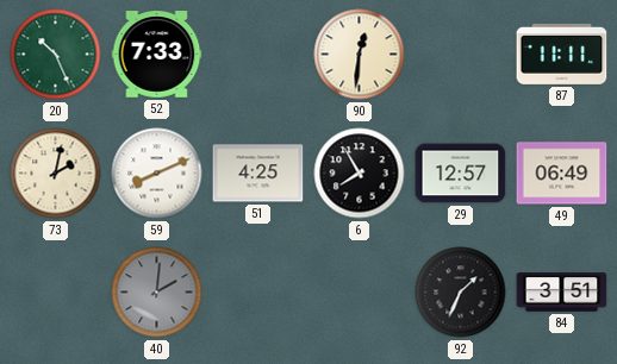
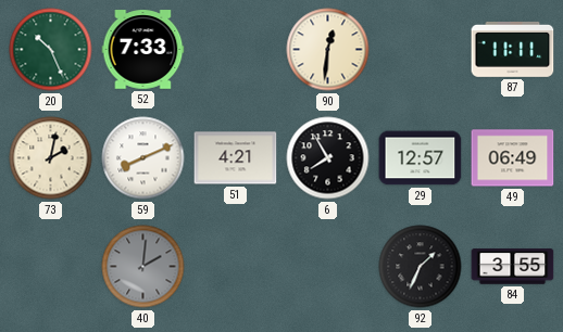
51: 4:25 -> 4:21
84: 3:51 -> 3:55
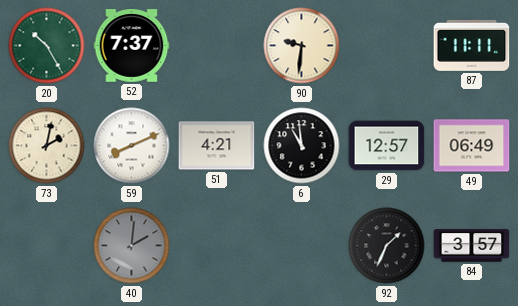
20: 10:26 -> 10:25
52: 7:33 -> 7:37
90: 12:31 -> 9:31
6: 7:55 -> 10:59
84: 3:55 -> 3:57
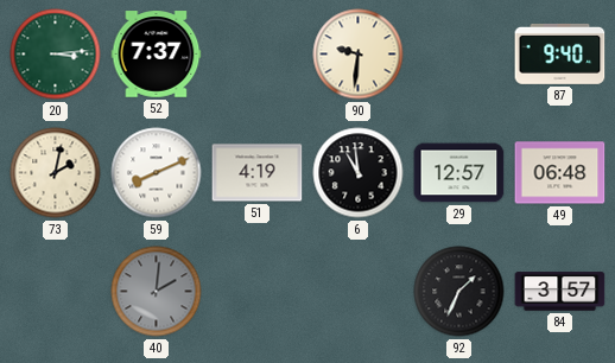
20: 10:25 -> 3:14
87: 11:11 -> 9:40
51: 4:21 -> 4:19
49: 06:49 -> 06:48
